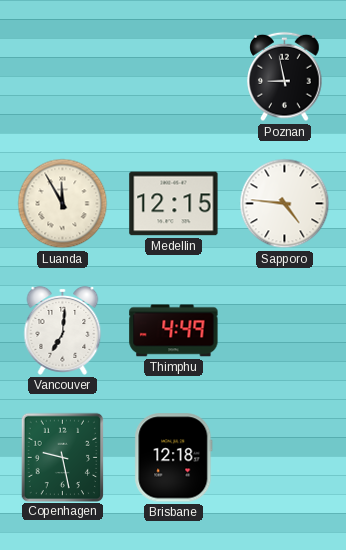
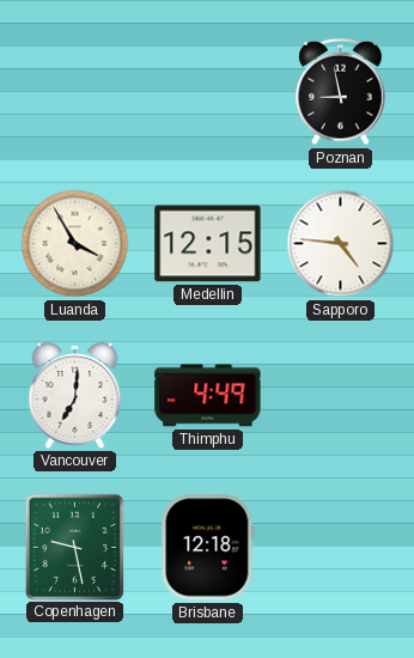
Luanda: 11:55 -> 3:55
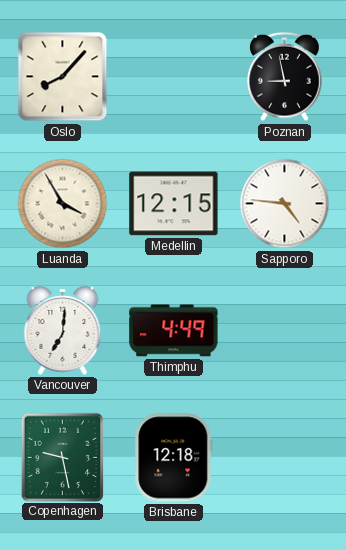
Oslo: none -> 8:07
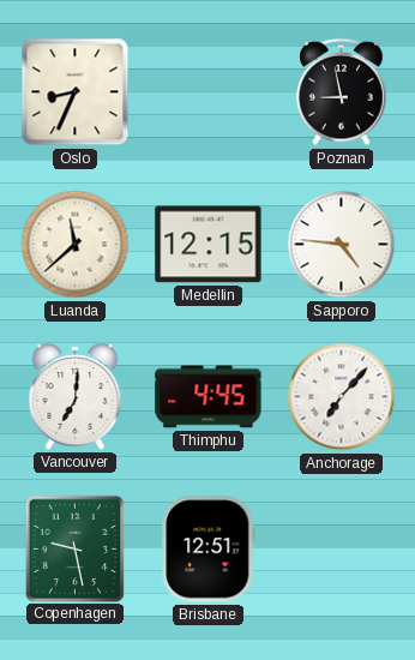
Oslo: 8:07 -> 8:34
Luanda: 3:55 -> 11:38
Thimphu: 4:49 -> 4:45
Anchorage: none -> 7:07
Brisbane: 12:18 -> 12:51
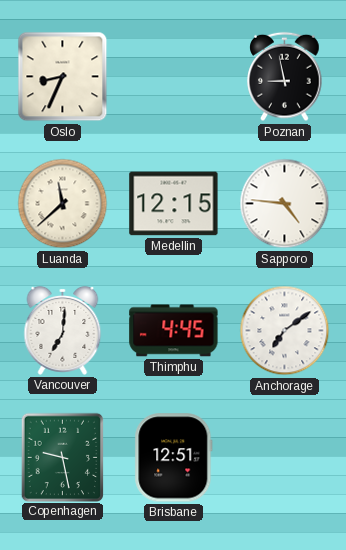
Anchorage: 7:07 -> 7:09
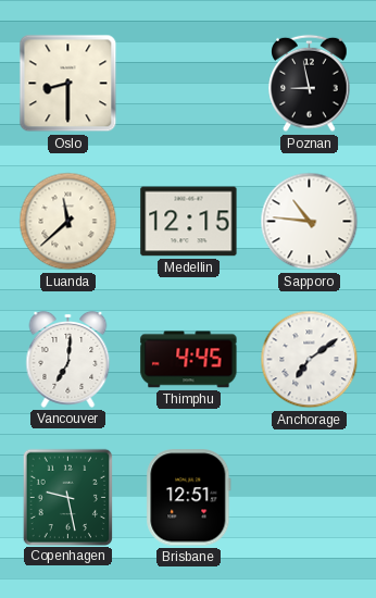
Oslo: 8:34 -> 8:30
Sapporo: 4:46 -> 10:46
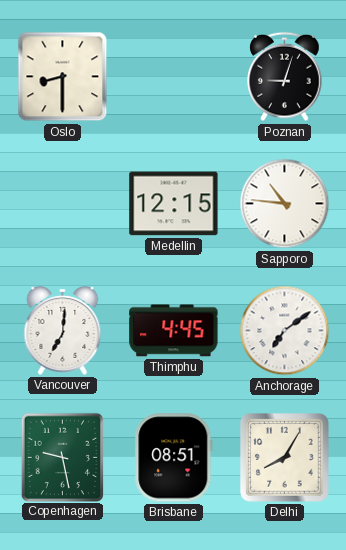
Poznan: 8:58 -> 9:03
Luanda: 11:38 -> none
Brisbane: 12:51 -> 08:51
Delhi: none -> 8:05
